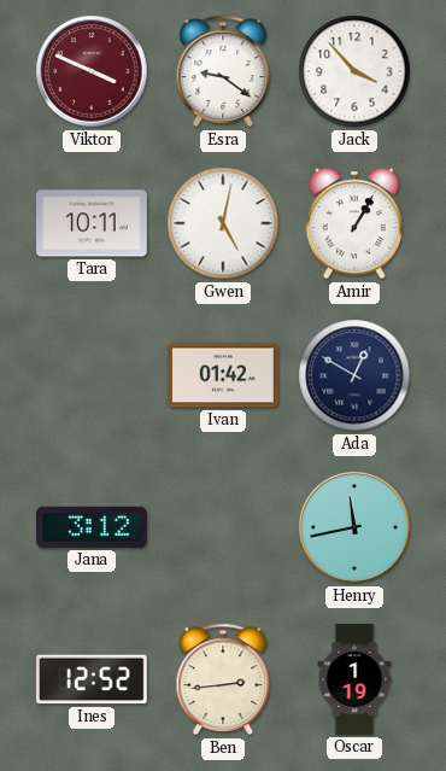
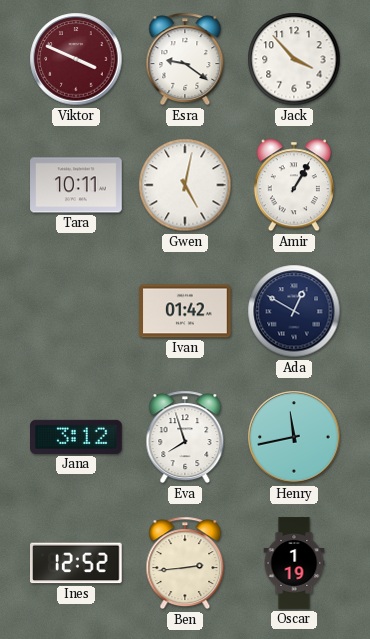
Eva: none -> 7:57
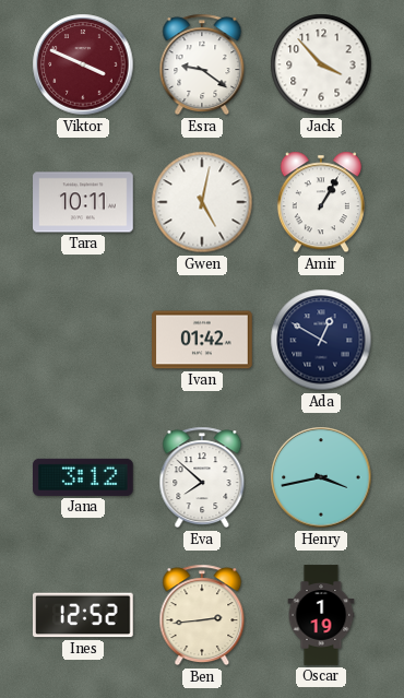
Eva: 7:57 -> 7:52
Henry: 11:43 -> 3:43
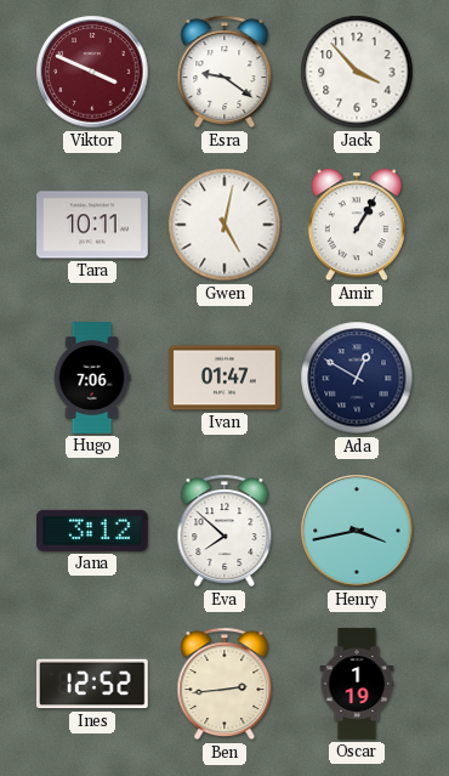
Hugo: none -> 7:06
Ivan: 01:42 -> 01:47
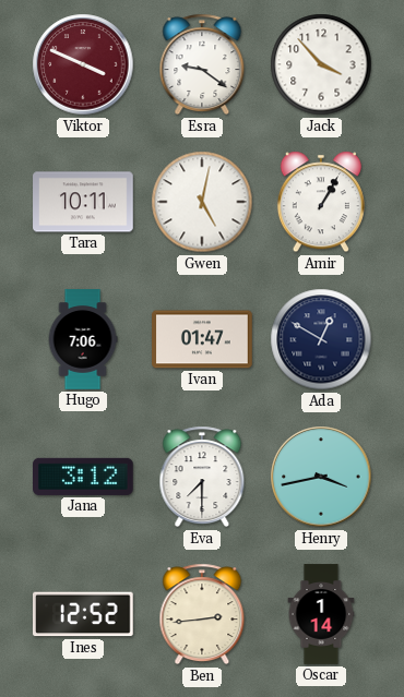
Eva: 7:52 -> 7:30
Oscar: 1:19 -> 1:14
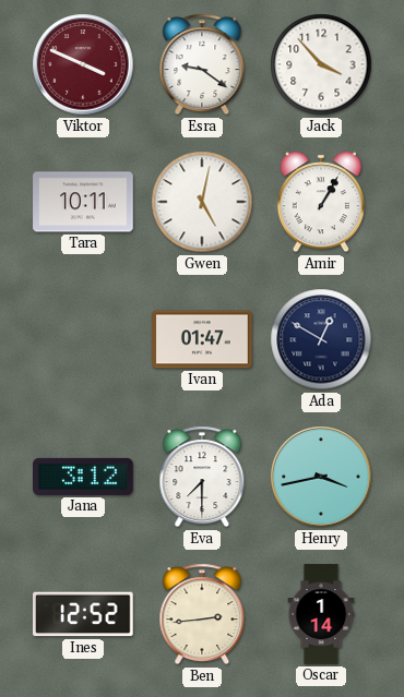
Hugo: 7:06 -> none
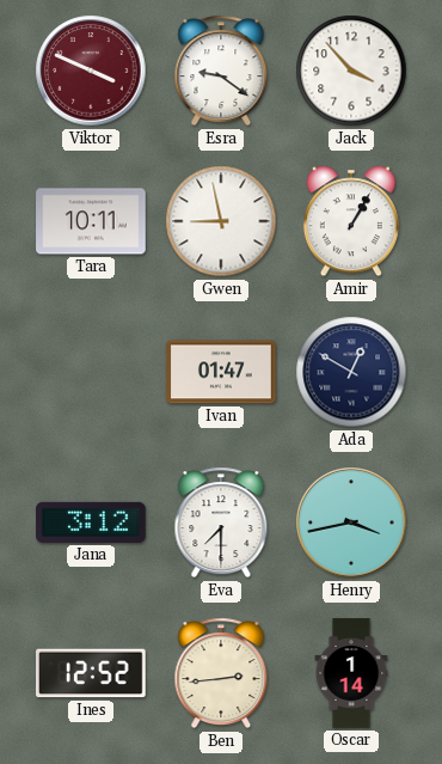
Gwen: 5:02 -> 8:58
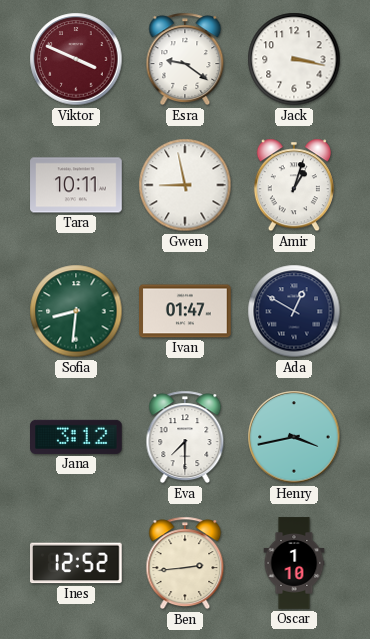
Jack: 3:53 -> 3:17
Amir: 1:05 -> 1:03
Sofia: none -> 8:31
Oscar: 1:14 -> 1:10
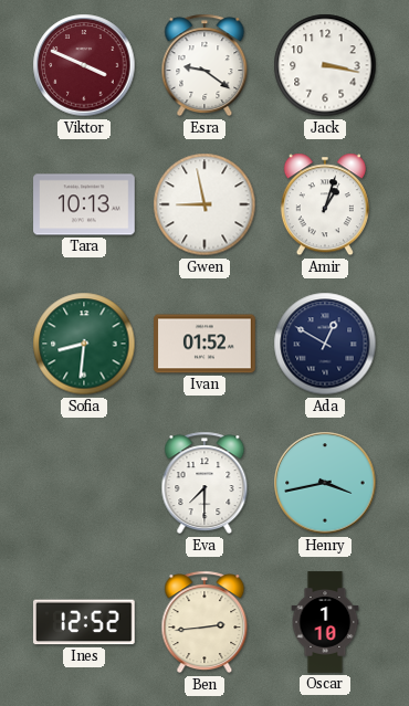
Tara: 10:11 -> 10:13
Ivan: 01:47 -> 01:52
Jana: 3:12 -> none
